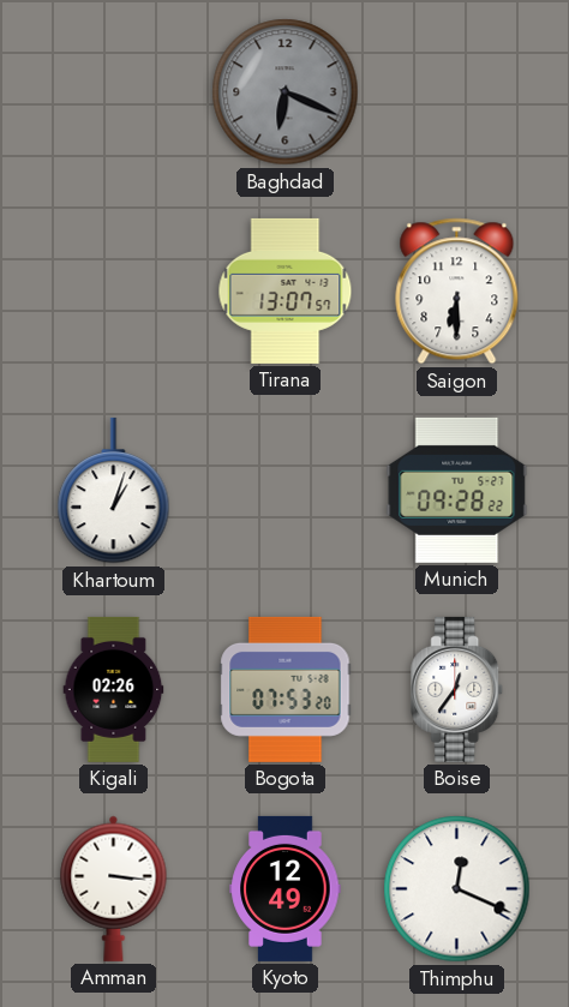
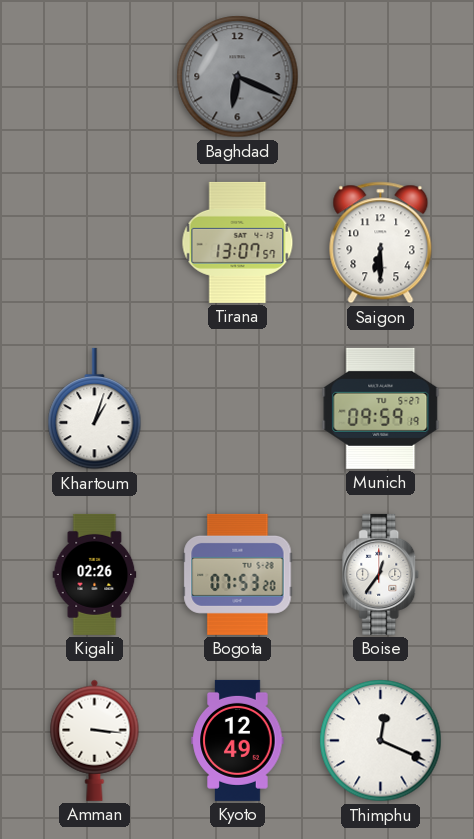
Munich: 09:28 -> 09:59
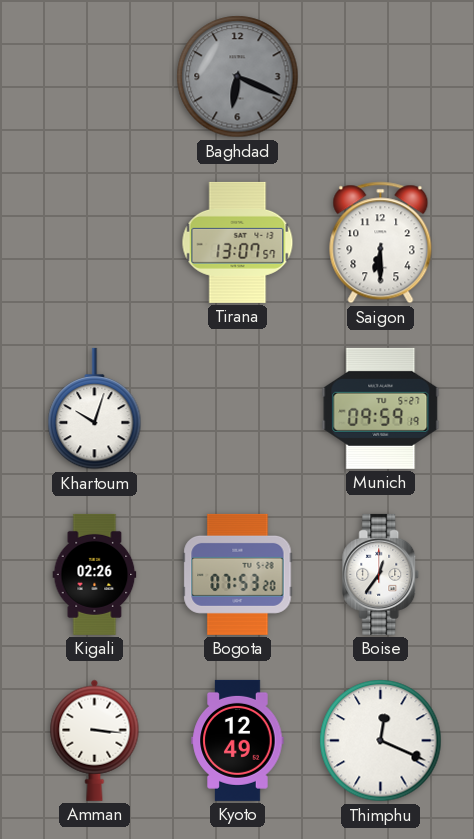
Khartoum: 1:03 -> 10:03
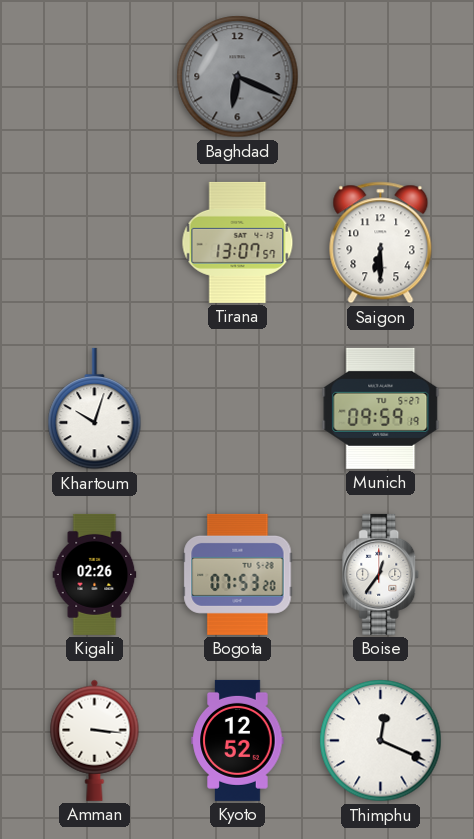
Kyoto: 12:49 -> 12:52
